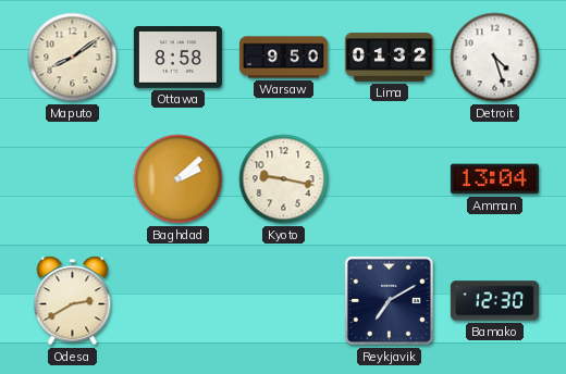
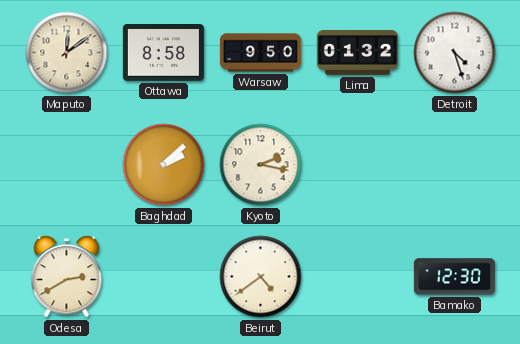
Maputo: 8:09 -> 12:09
Kyoto: 9:17 -> 2:17
Amman: 13:04 -> none
Beirut: none -> 4:39
Reykjavik: 7:10 -> none
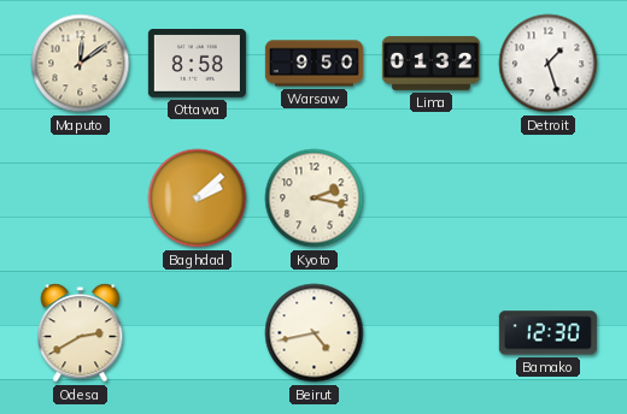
Detroit: 4:27 -> 1:27
Beirut: 4:39 -> 4:43
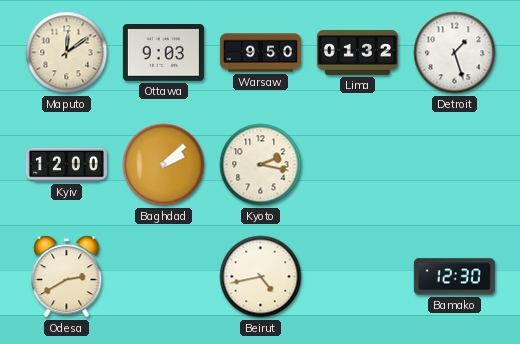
Ottawa: 8:58 -> 9:03
Kyiv: none -> 12:00
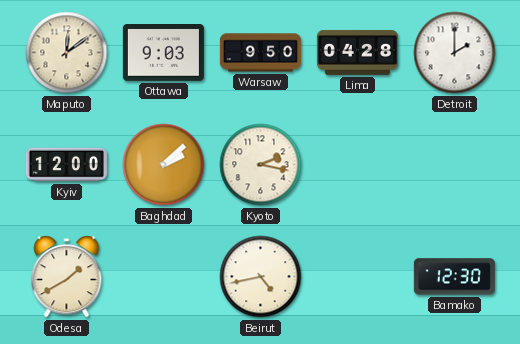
Lima: 01:32 -> 04:28
Detroit: 1:27 -> 2:00
Odesa: 2:40 -> 1:40
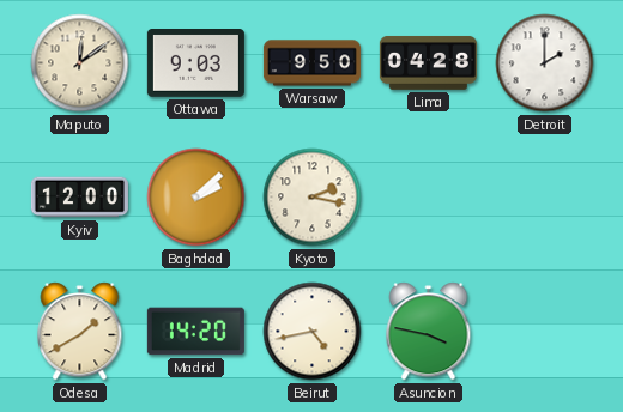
Madrid: none -> 14:20
Asuncion: none -> 3:47
Bamako: 12:30 -> none
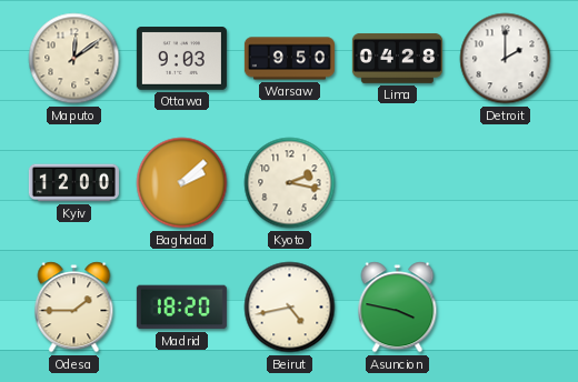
Odesa: 1:40 -> 1:45
Madrid: 14:20 -> 18:20
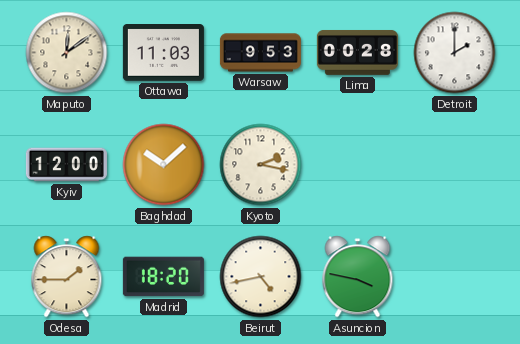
Ottawa: 9:03 -> 11:03
Warsaw: 9:50 -> 9:53
Lima: 04:28 -> 00:28
Baghdad: 2:08 -> 10:08
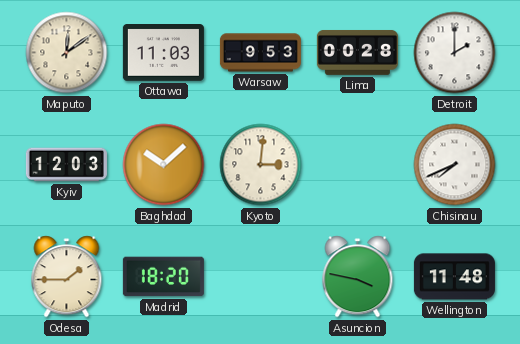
Kyiv: 12:00 -> 12:03
Kyoto: 2:17 -> 3:01
Chisinau: none -> 7:41
Beirut: 4:43 -> none
Wellington: none -> 11:48
